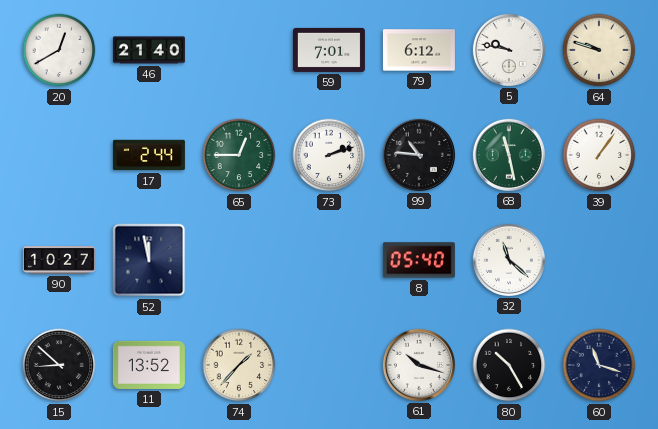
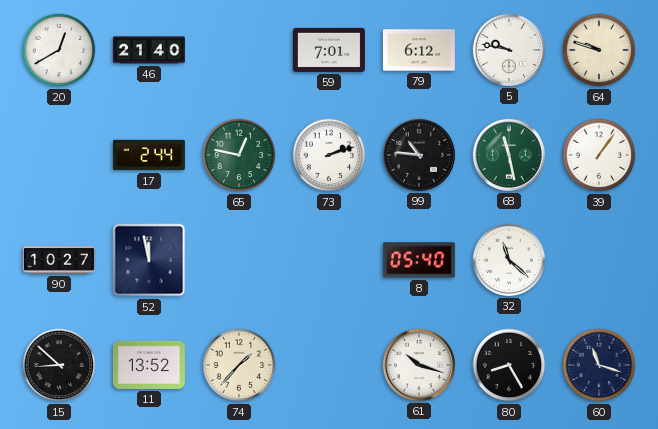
65: 12:45 -> 12:47
80: 10:25 -> 8:25
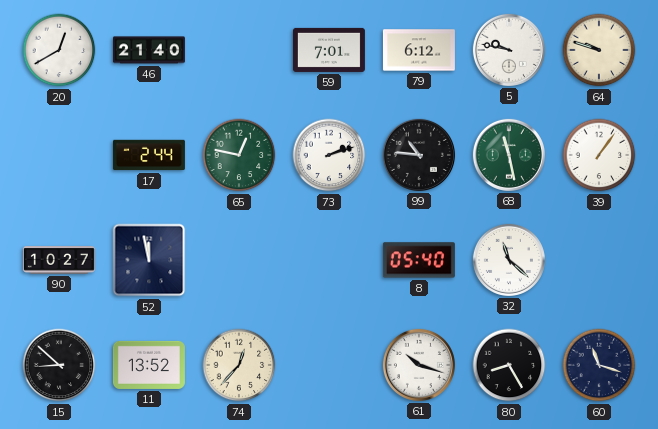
74: 1:37 -> 12:37
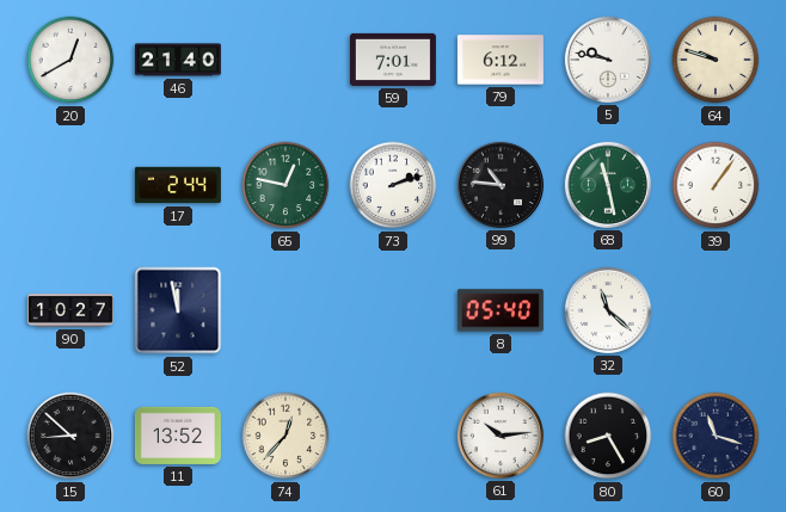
61: 10:18 -> 10:14
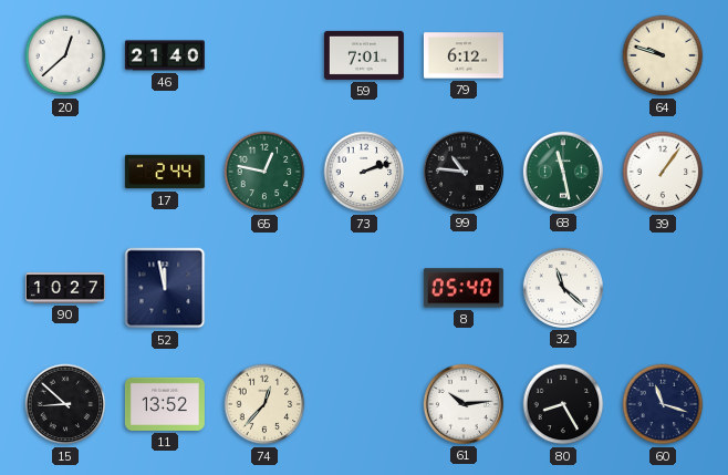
20: 12:40 -> 12:38
5: 9:47 -> none
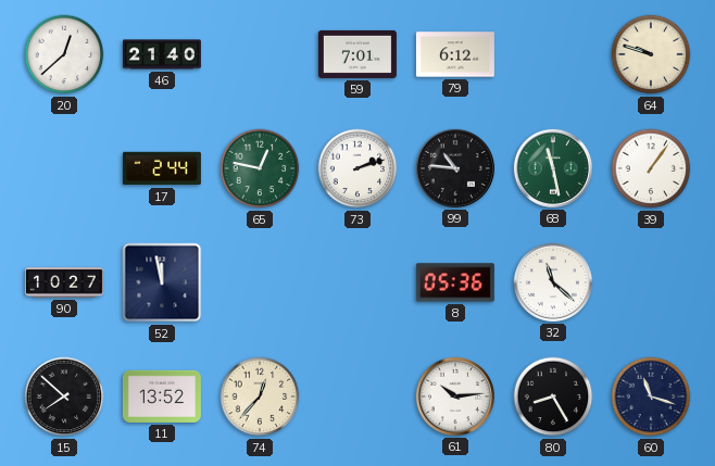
8: 05:40 -> 05:36
15: 8:52 -> 7:52
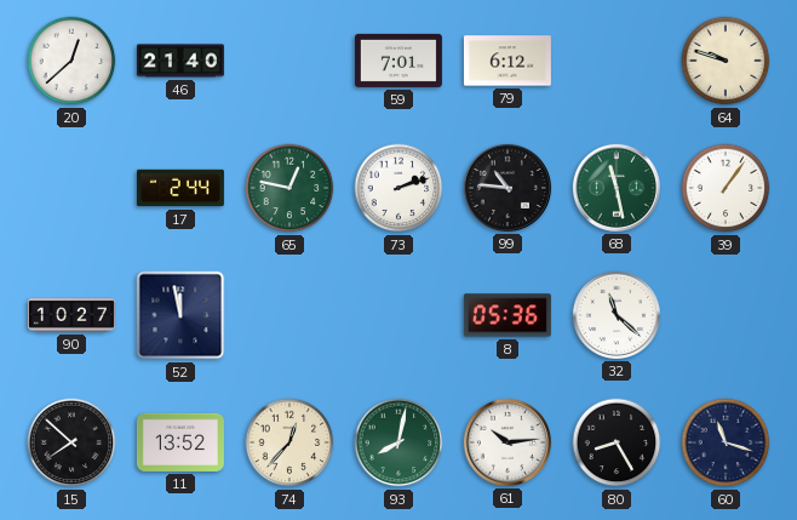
93: none -> 8:02
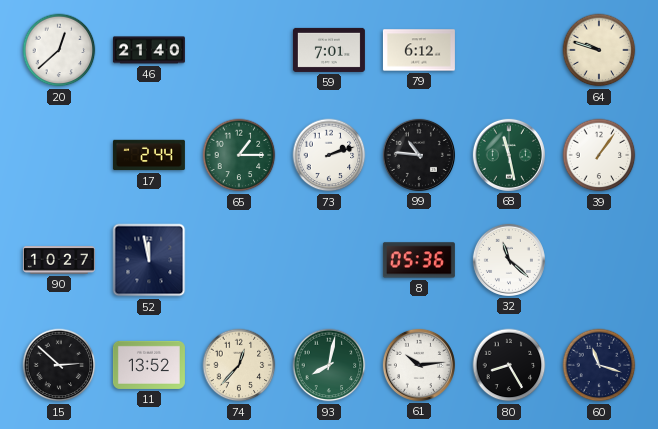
65: 12:47 -> 1:15
15: 7:52 -> 2:52
